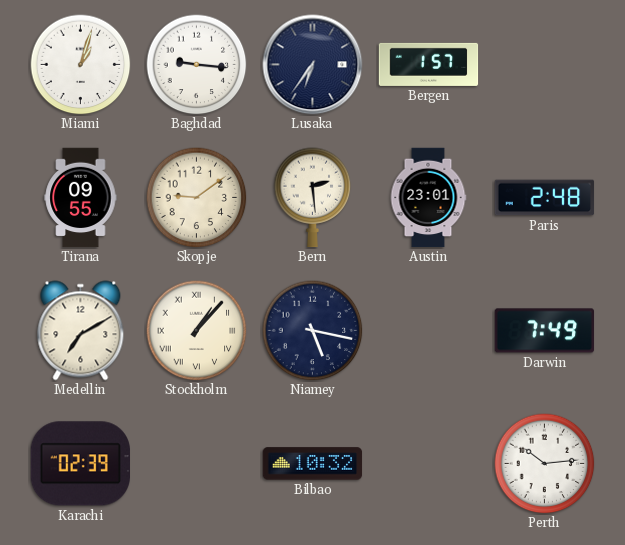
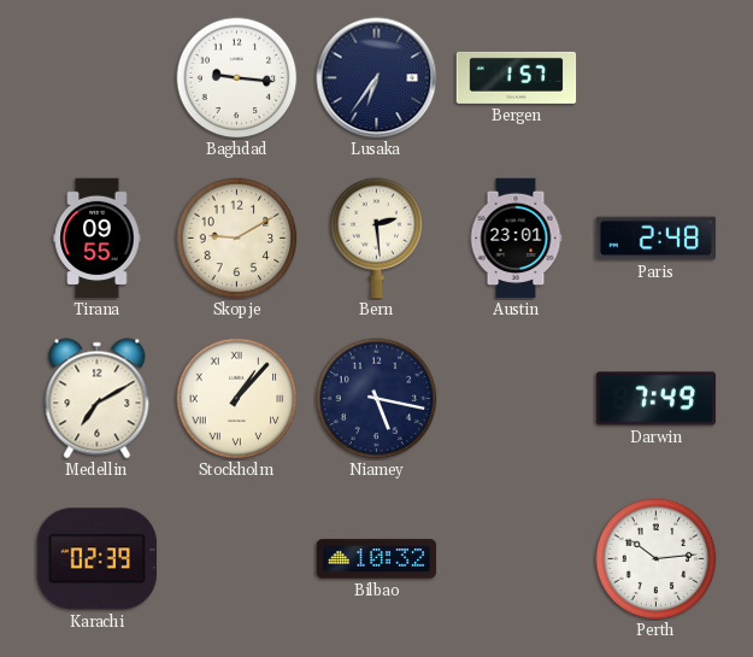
Miami: 1:03 -> none
Skopje: 9:09 -> 9:10
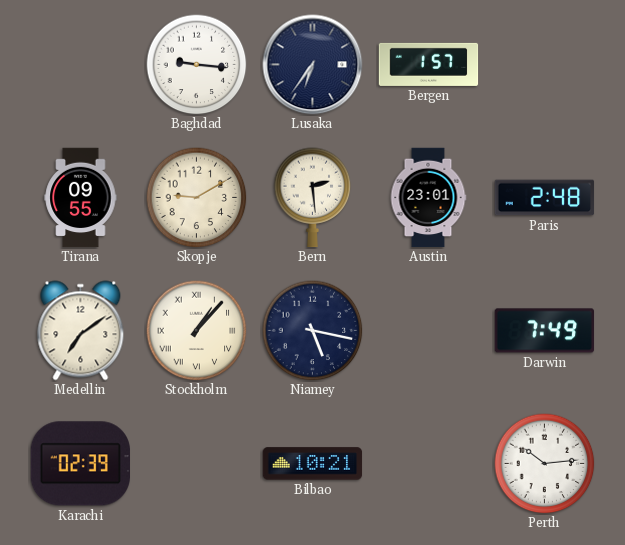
Medellin: 7:10 -> 7:09
Bilbao: 10:32 -> 10:21
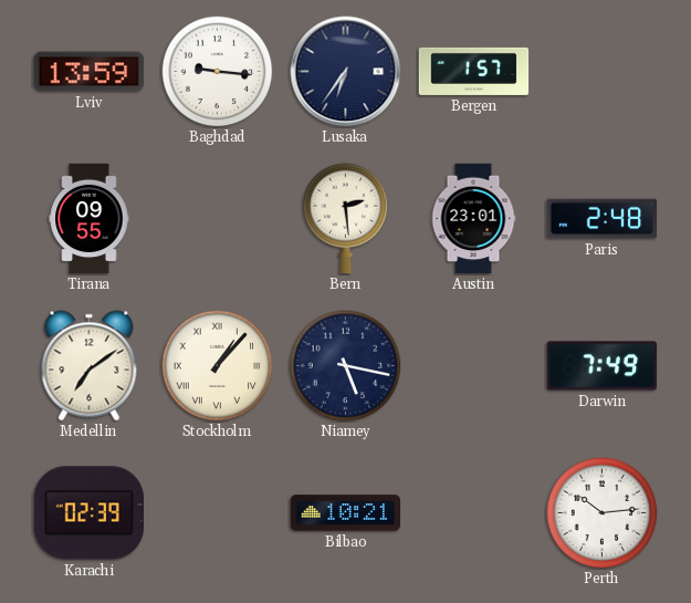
Lviv: none -> 13:59
Skopje: 9:10 -> none
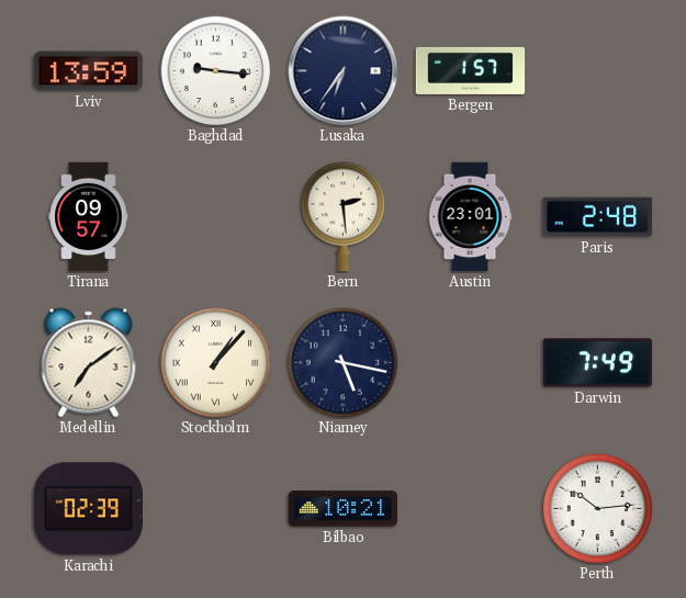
Tirana: 09:55 -> 09:57
